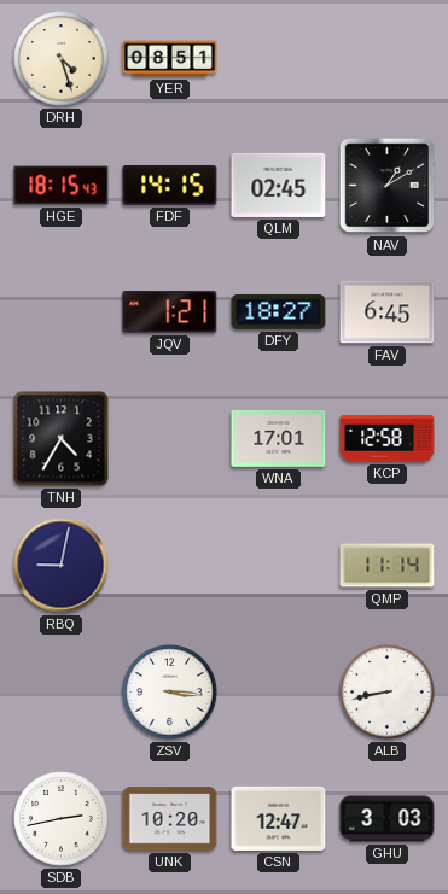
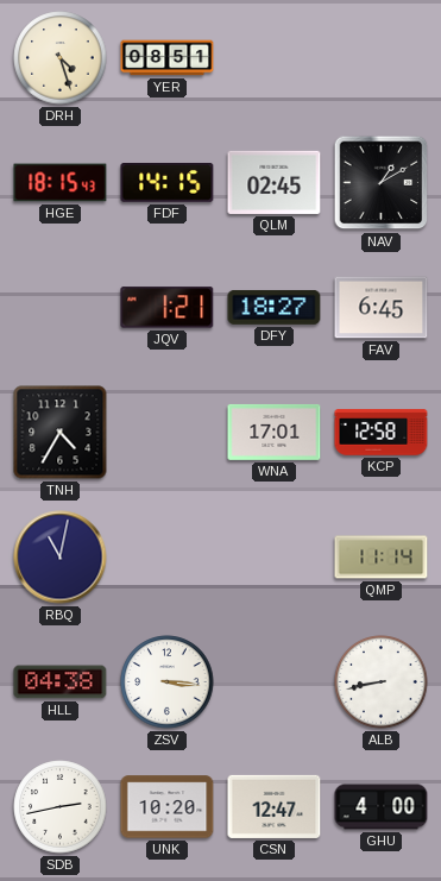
RBQ: 9:02 -> 11:02
HLL: none -> 04:38
GHU: 3:03 -> 4:00
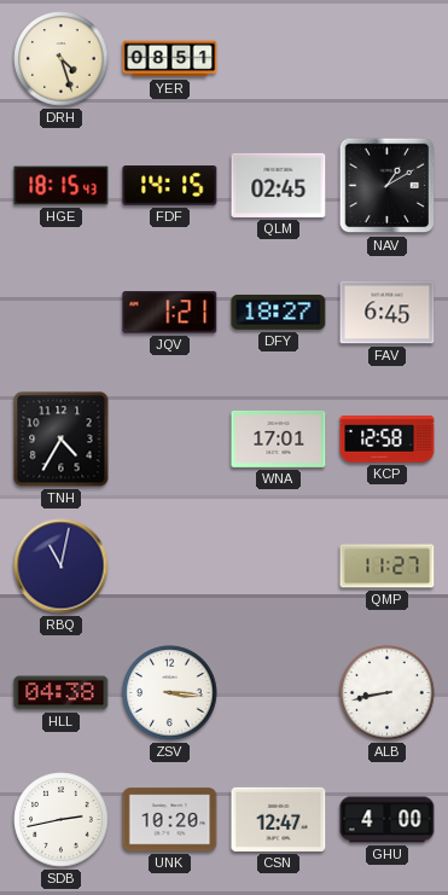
QMP: 11:14 -> 11:27
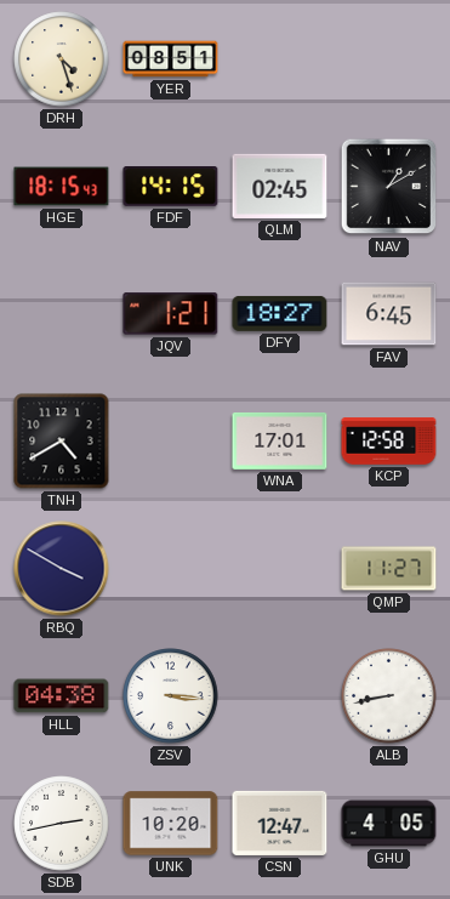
TNH: 4:35 -> 4:40
RBQ: 11:02 -> 3:50
GHU: 4:00 -> 4:05
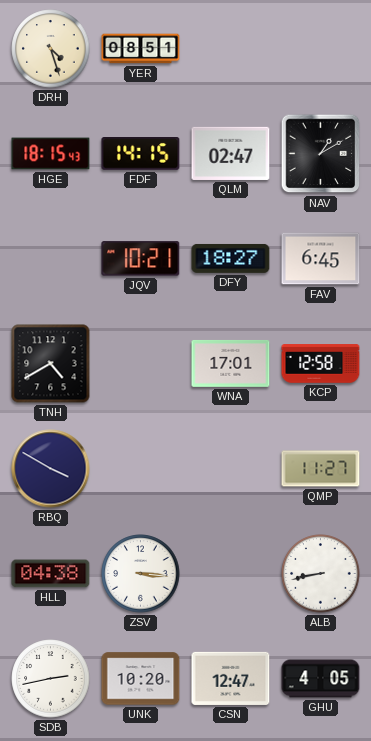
QLM: 02:45 -> 02:47
JQV: 1:21 -> 10:21
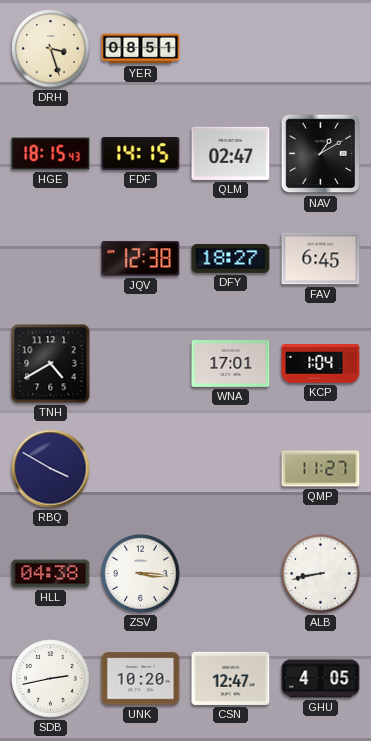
DRH: 4:27 -> 3:27
JQV: 10:21 -> 12:38
KCP: 12:58 -> 1:04
